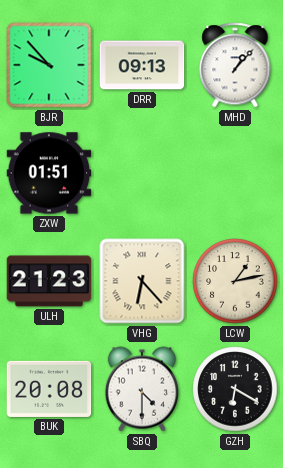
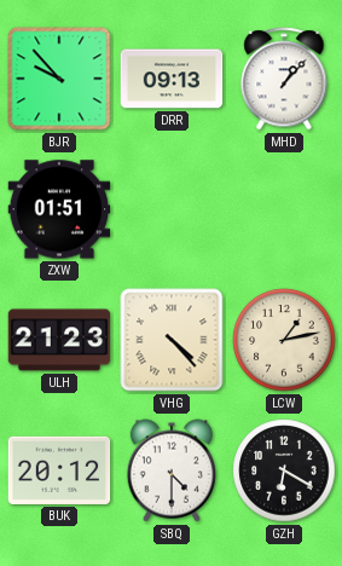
VHG: 6:23 -> 4:23
BUK: 20:08 -> 20:12
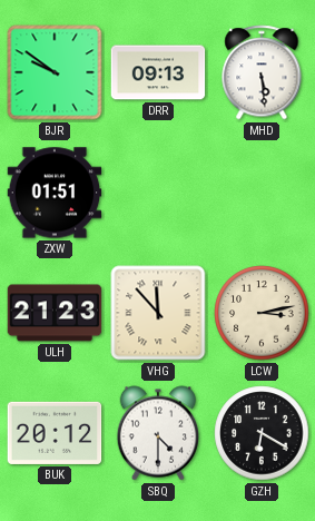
BJR: 9:53 -> 9:51
MHD: 1:07 -> 5:29
VHG: 4:23 -> 11:53
LCW: 1:13 -> 3:13
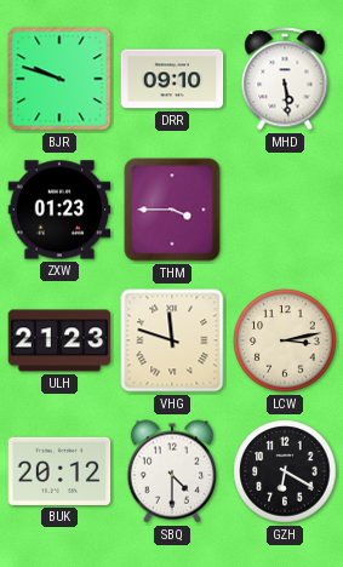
BJR: 9:51 -> 9:48
DRR: 09:13 -> 09:10
ZXW: 01:51 -> 01:23
THM: none -> 3:45
VHG: 11:53 -> 11:48
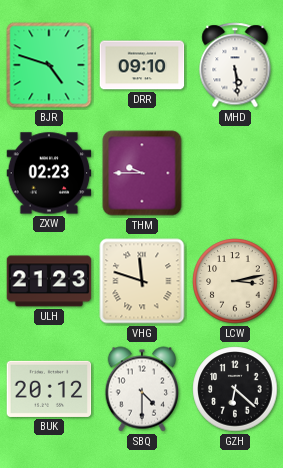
BJR: 9:48 -> 4:48
ZXW: 01:23 -> 02:23
THM: 3:45 -> 9:45
GZH: 6:20 -> 6:22
